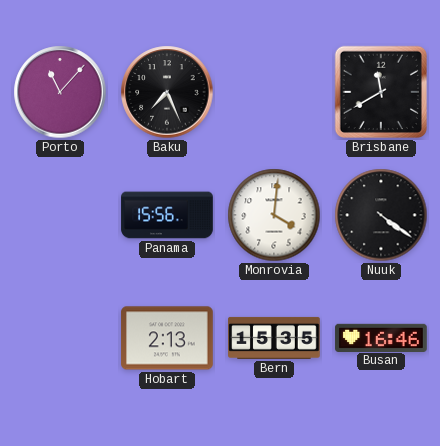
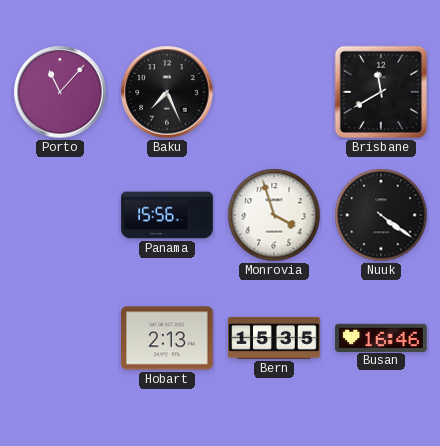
Monrovia: 4:01 -> 3:57
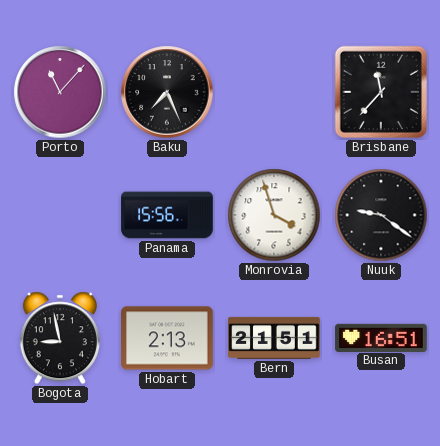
Brisbane: 11:40 -> 11:37
Nuuk: 4:21 -> 9:21
Bogota: none -> 8:58
Bern: 15:35 -> 21:51
Busan: 16:46 -> 16:51
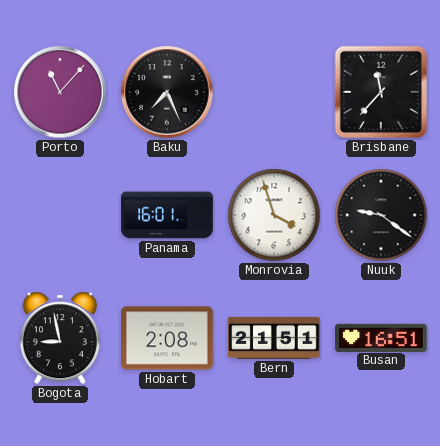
Panama: 15:56 -> 16:01
Hobart: 2:13 -> 2:08
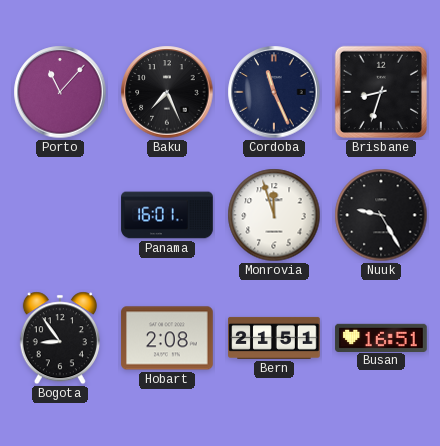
Cordoba: none -> 11:26
Brisbane: 11:37 -> 8:33
Monrovia: 3:57 -> 11:57
Nuuk: 9:21 -> 9:25
Bogota: 8:58 -> 8:54
